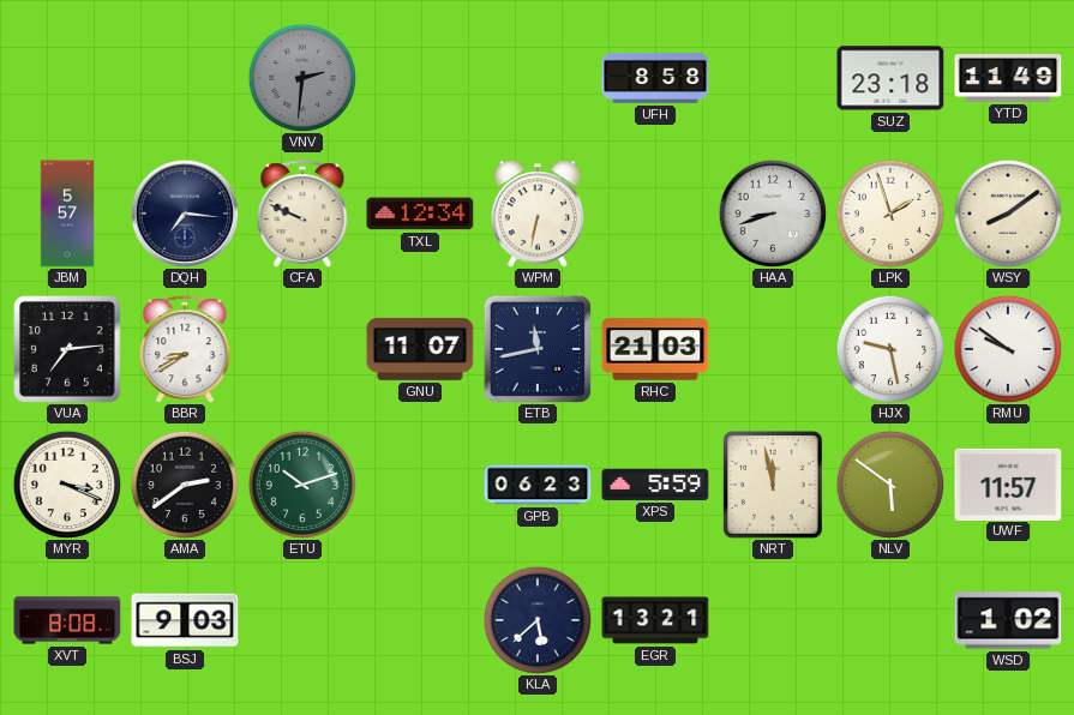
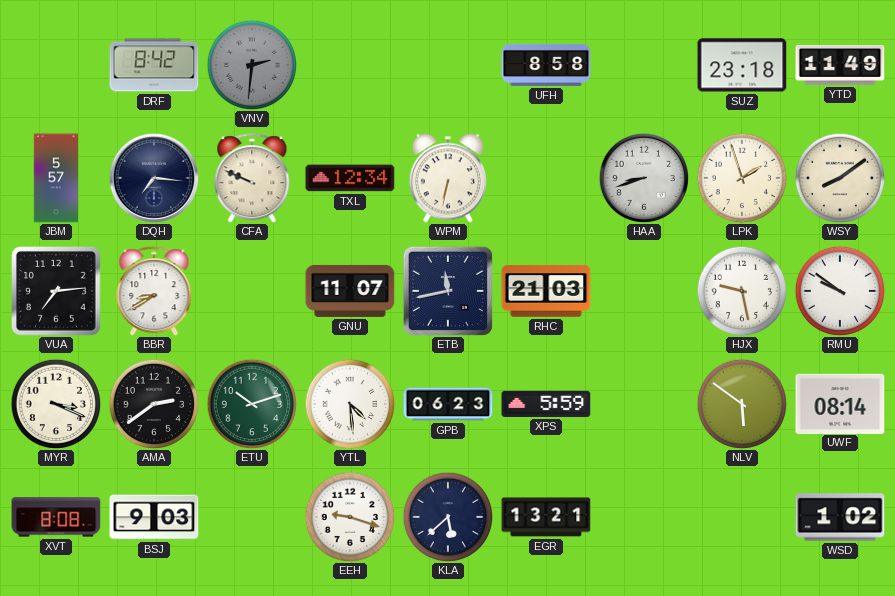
DRF: none -> 8:42
YTL: none -> 4:29
NRT: 11:58 -> none
UWF: 11:57 -> 08:14
EEH: none -> 9:18
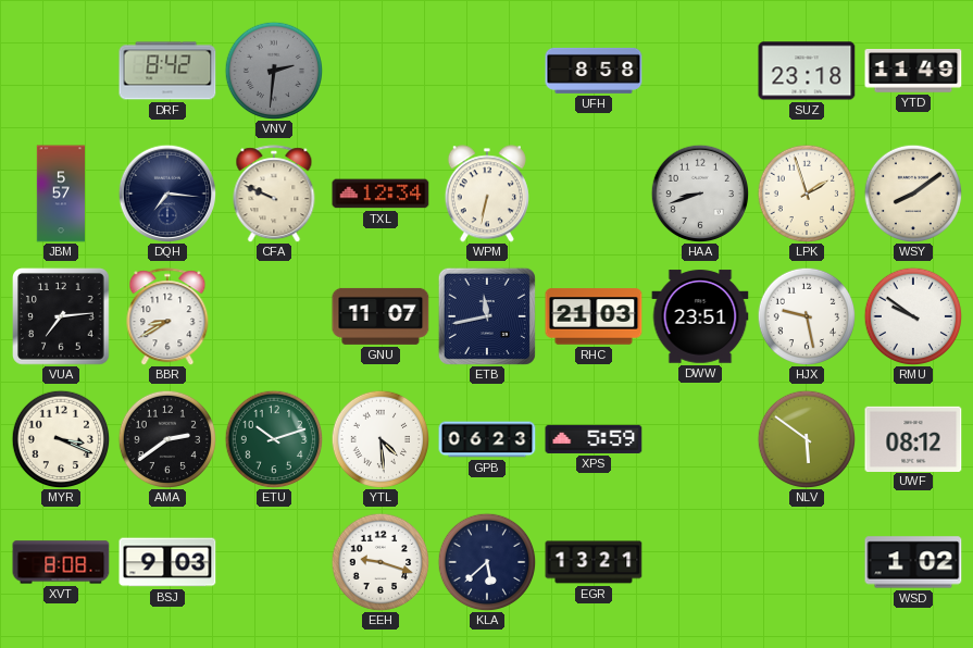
DWW: none -> 23:51
UWF: 08:14 -> 08:12
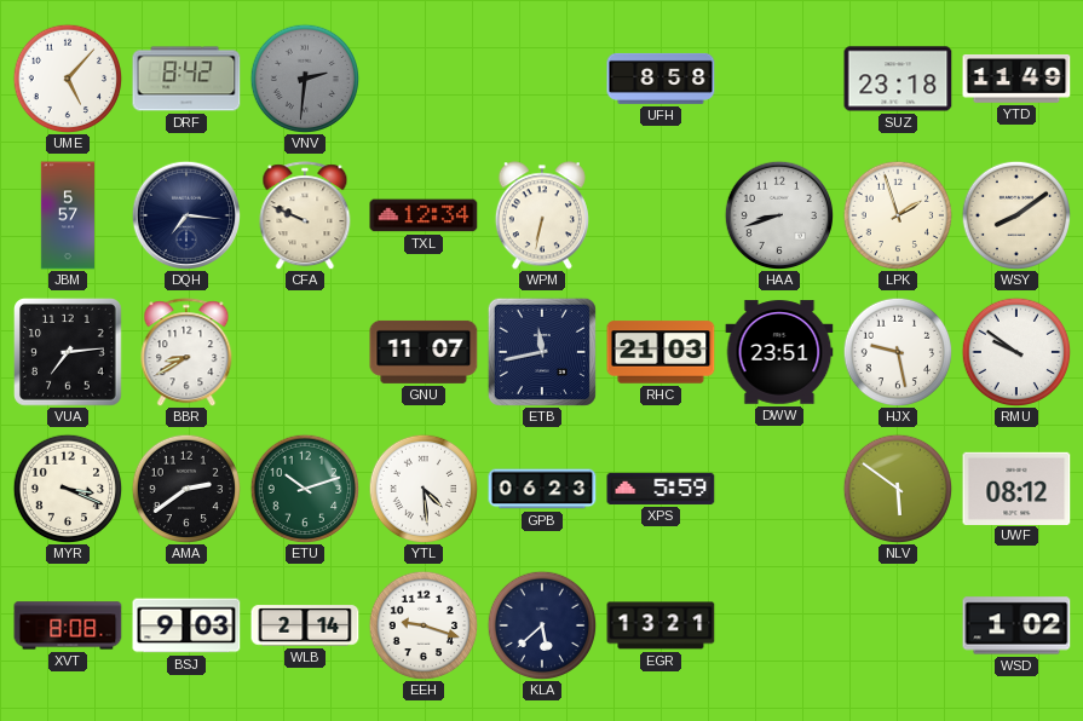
UME: none -> 5:07
WLB: none -> 2:14
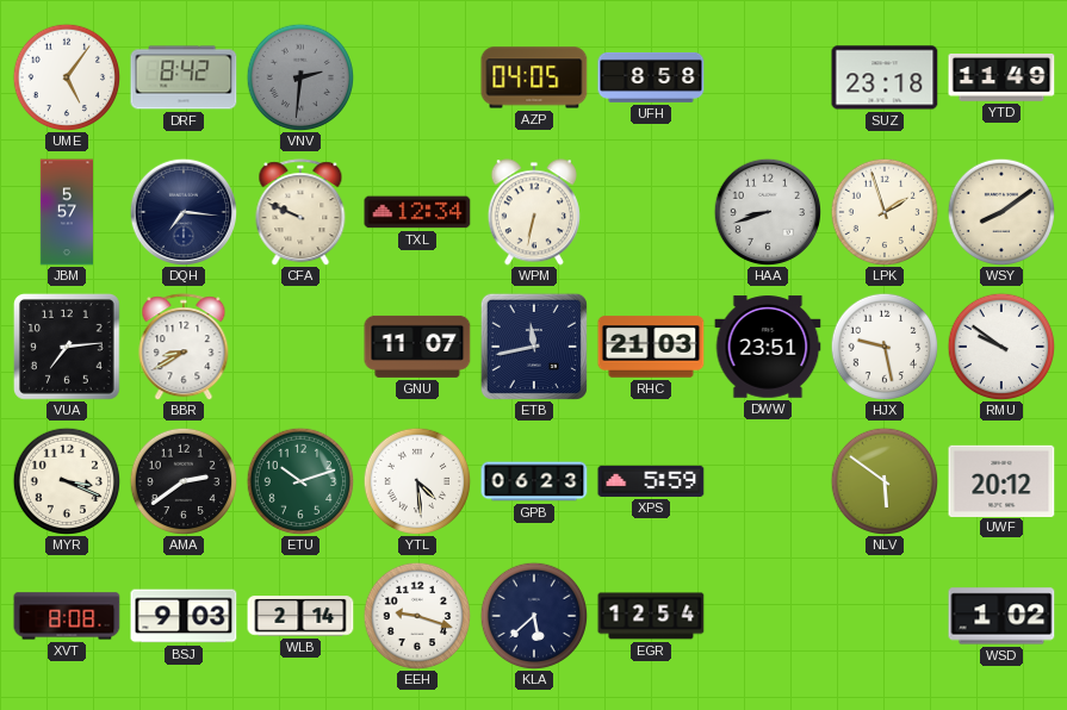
UME: 5:07 -> 5:06
AZP: none -> 04:05
UWF: 08:12 -> 20:12
EGR: 13:21 -> 12:54
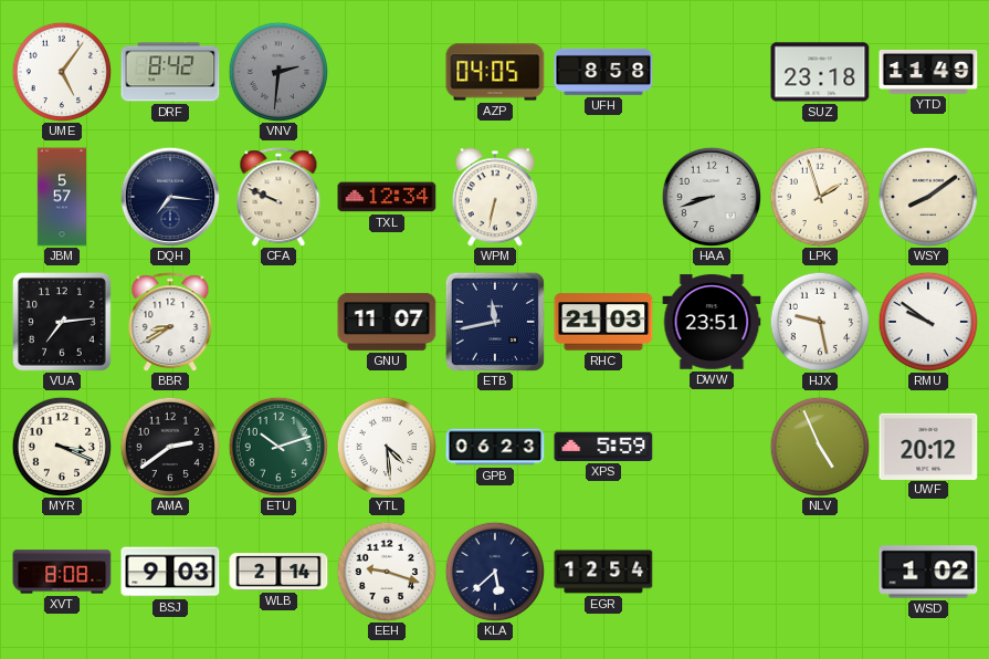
NLV: 5:51 -> 4:56
